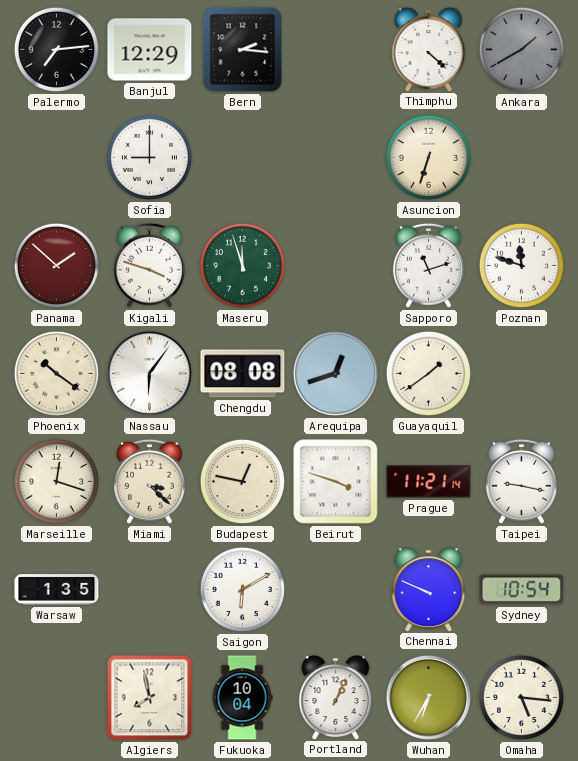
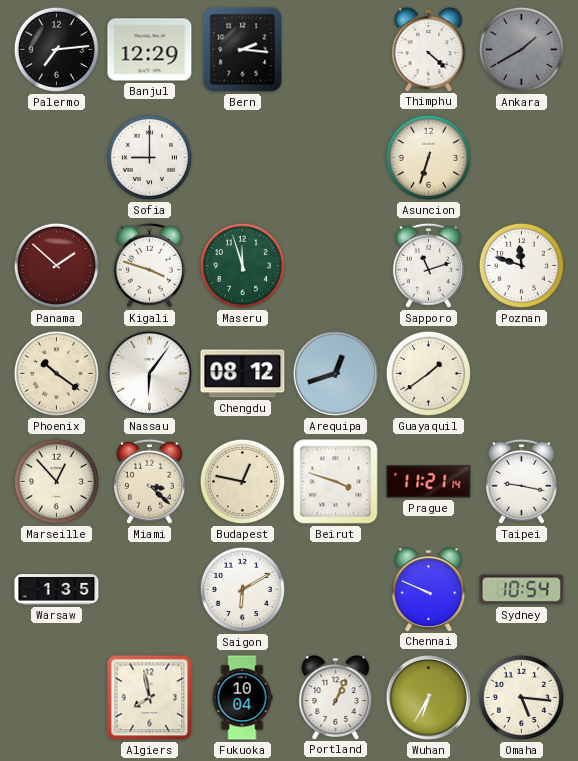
Chengdu: 08:08 -> 08:12
Marseille: 12:18 -> 12:53
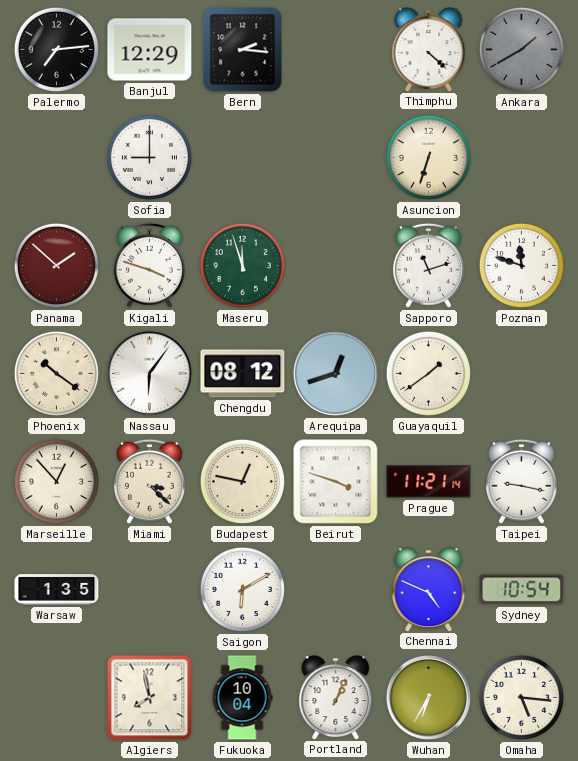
Chennai: 9:49 -> 4:49
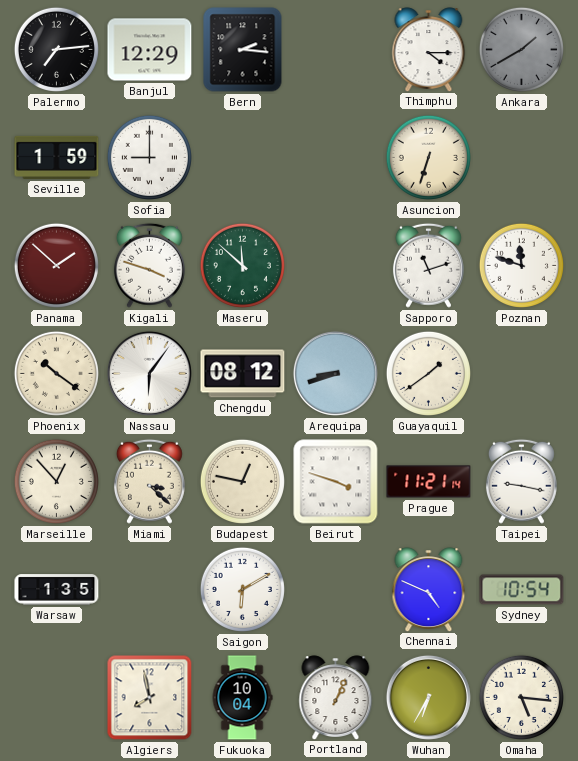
Thimphu: 4:22 -> 4:15
Seville: none -> 1:59
Maseru: 11:57 -> 11:52
Arequipa: 12:42 -> 8:42
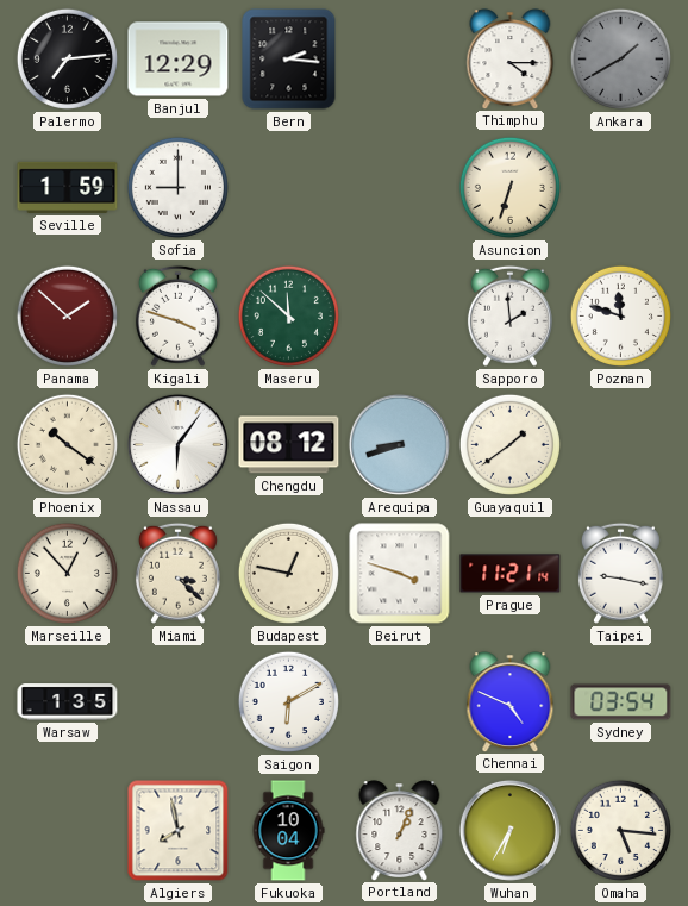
Sapporo: 11:12 -> 1:59
Sydney: 10:54 -> 03:54
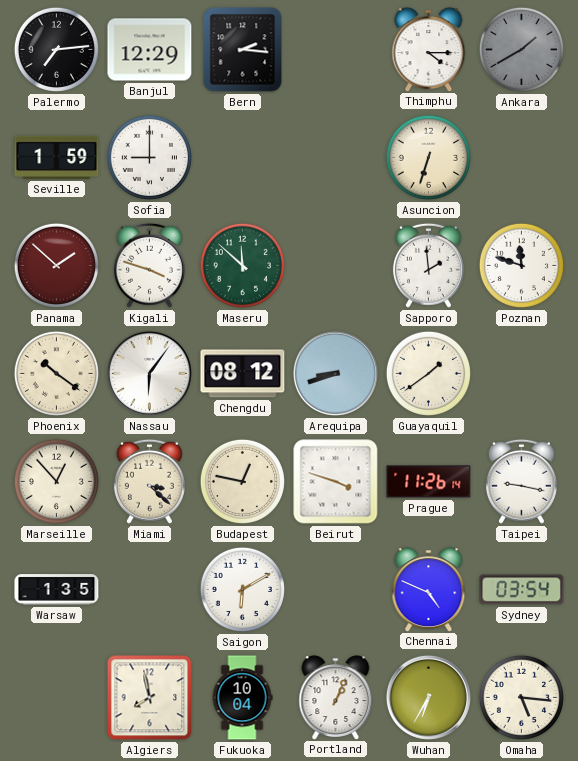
Prague: 11:21 -> 11:26
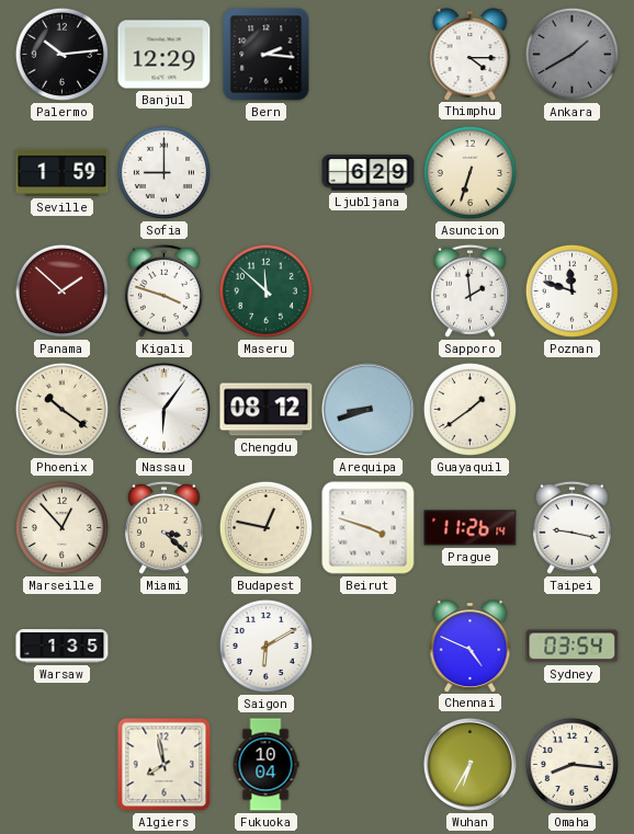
Palermo: 7:14 -> 10:14
Ljubljana: none -> 6:29
Portland: 1:04 -> none
Omaha: 5:16 -> 8:16
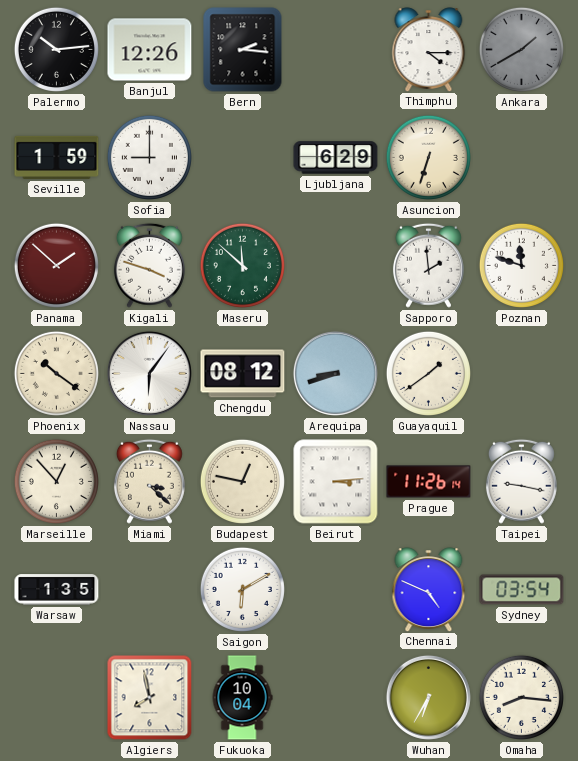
Banjul: 12:29 -> 12:26
Beirut: 3:48 -> 3:14
